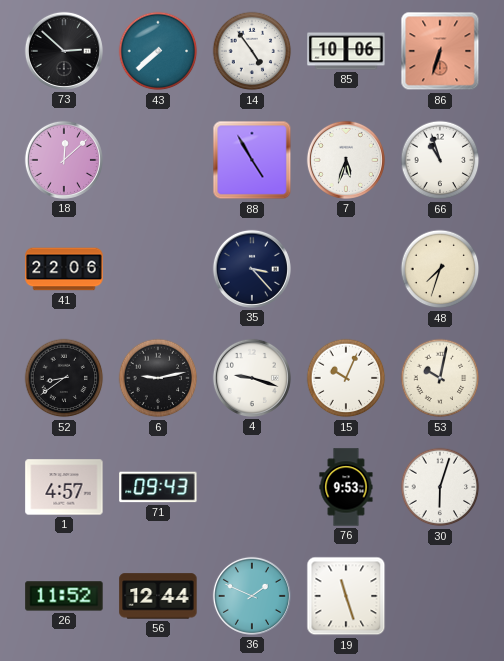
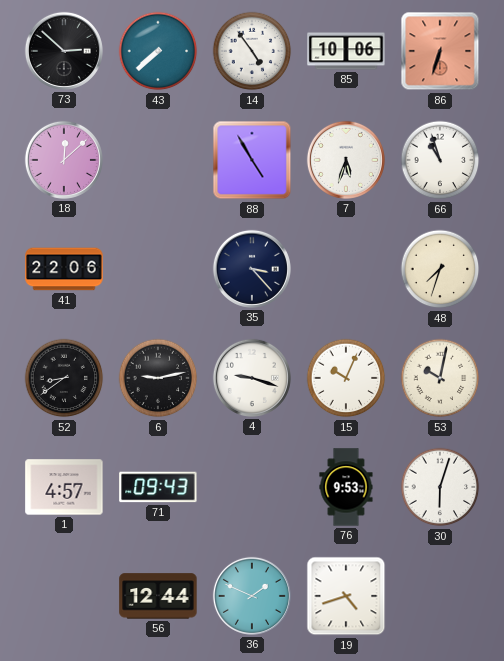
26: 11:52 -> none
19: 11:27 -> 4:42
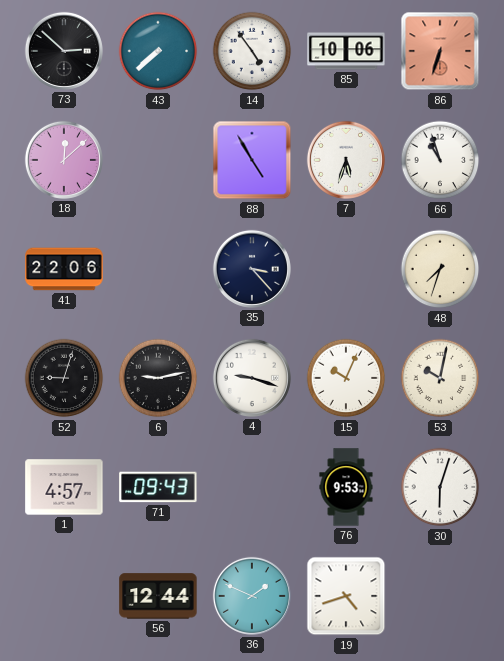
52: 8:39 -> 9:03
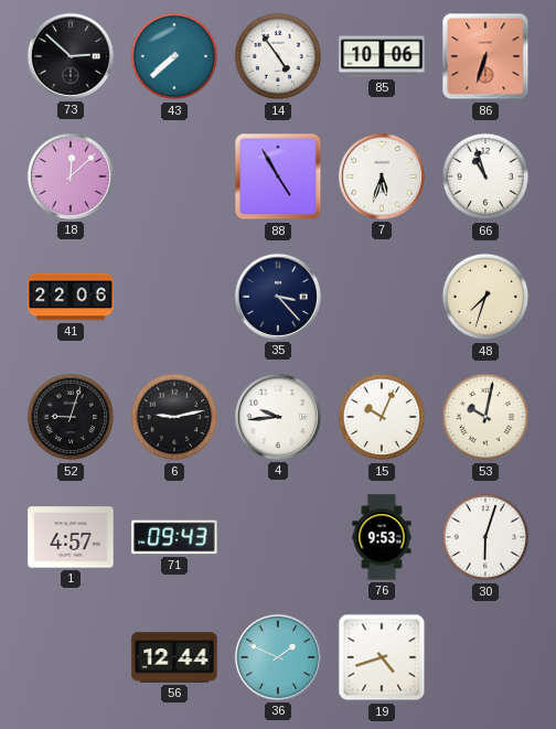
4: 9:18 -> 9:44
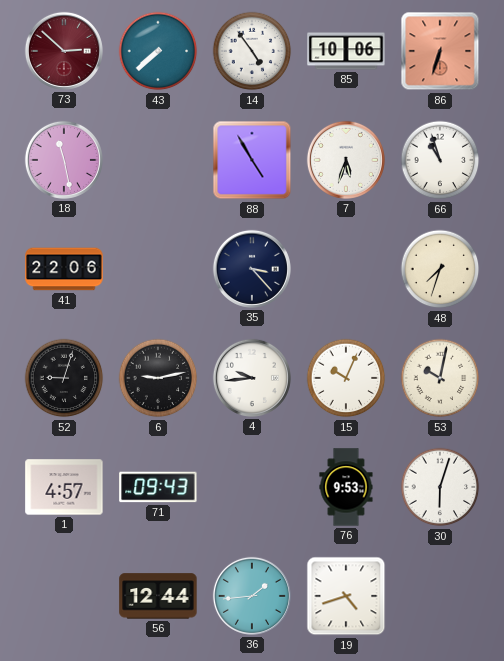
73 dial: black -> burgundy
18: 12:08 -> 11:28
36: 1:49 -> 1:44
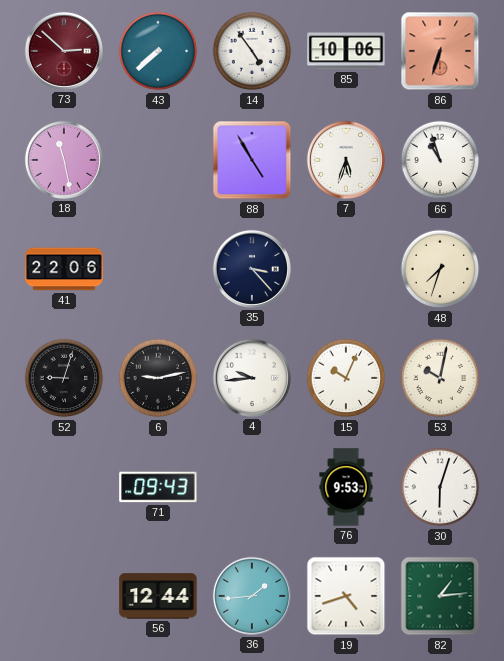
1: 4:57 -> none
82: none -> 1:14
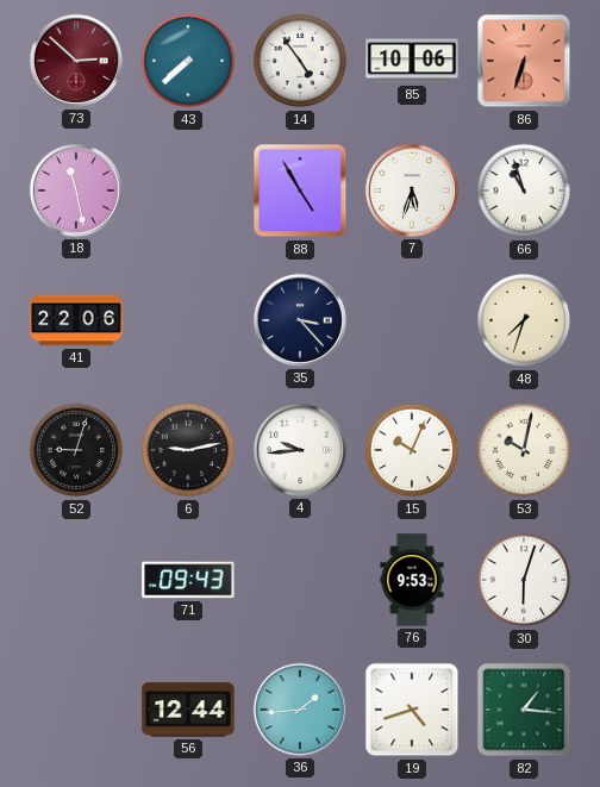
82: 1:14 -> 1:16
